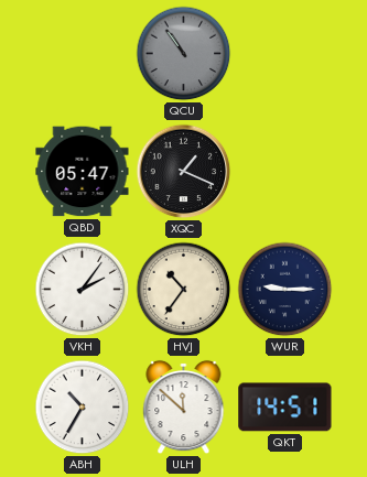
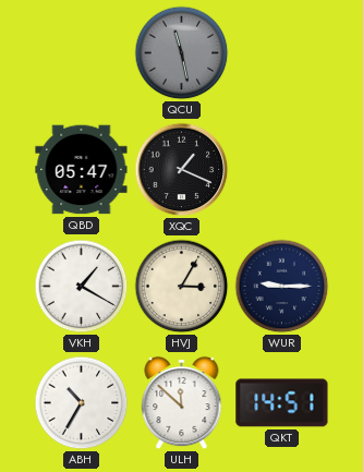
QCU: 10:54 -> 11:28
VKH: 2:06 -> 1:20
HVJ: 10:36 -> 3:05
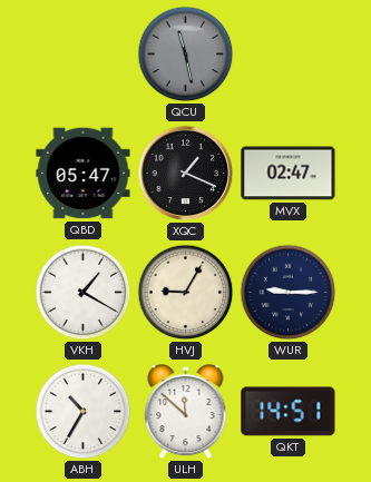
MVX: none -> 02:47
HVJ: 3:05 -> 9:05
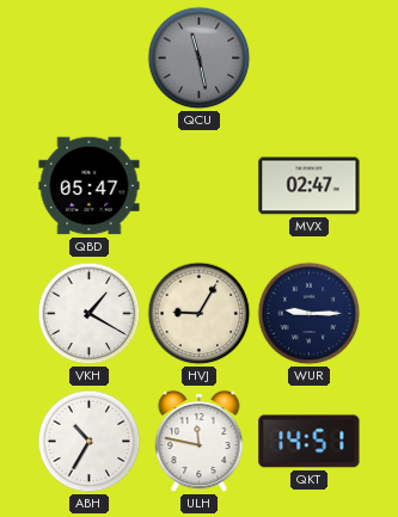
XQC: 1:19 -> none
ULH: 11:52 -> 11:47
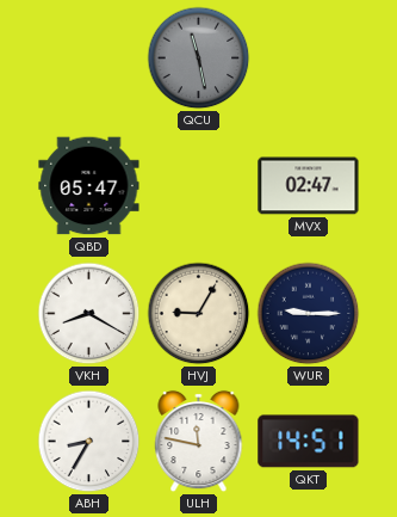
VKH: 1:20 -> 8:20
ABH: 10:35 -> 8:35
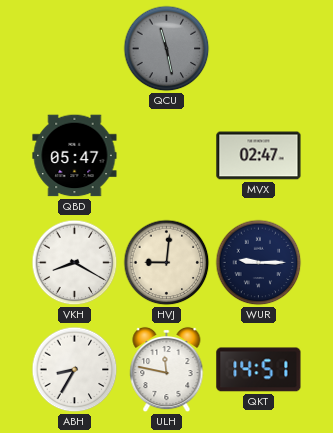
HVJ: 9:05 -> 9:01
